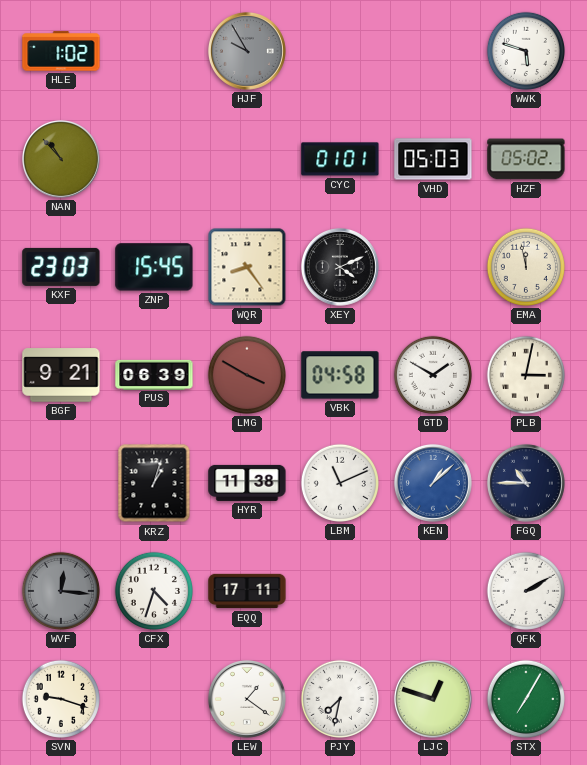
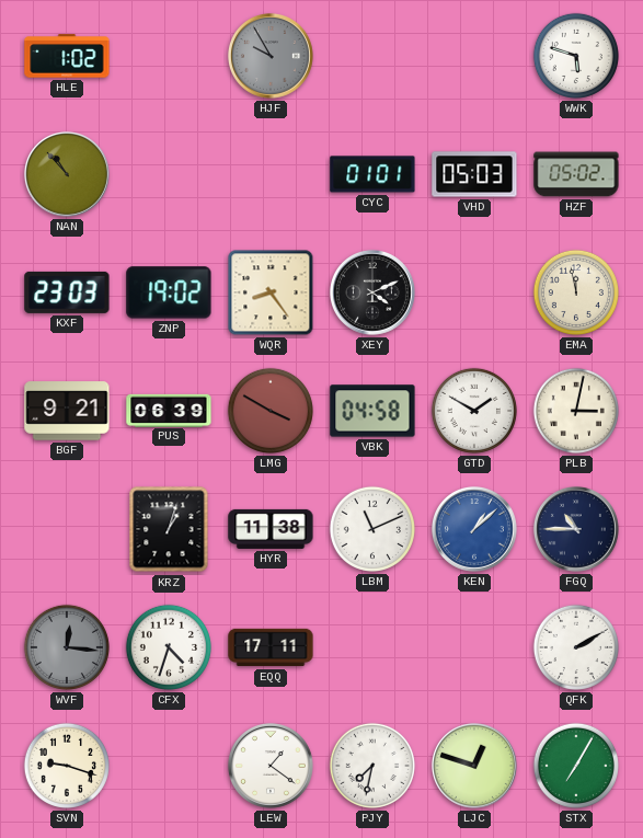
ZNP: 15:45 -> 19:02
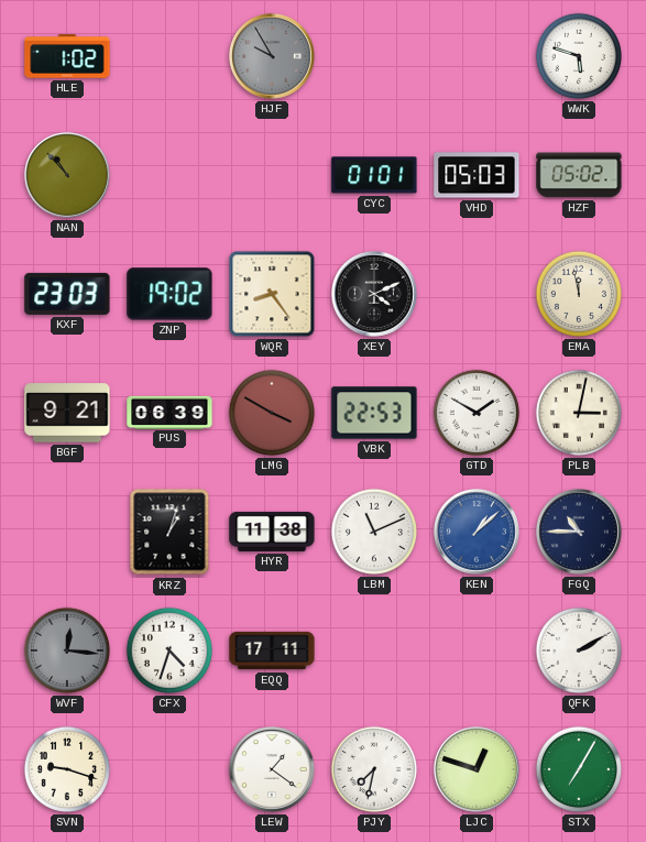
VBK: 04:58 -> 22:53
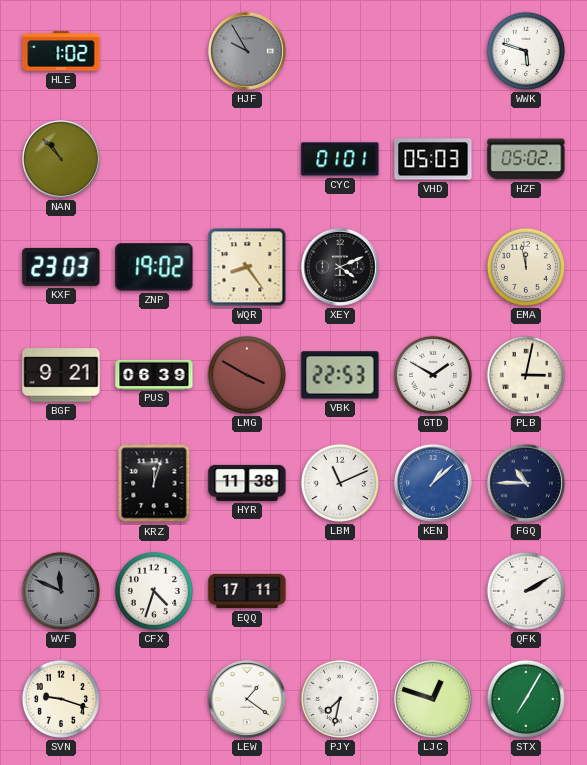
KRZ: 1:03 -> 12:03
WVF: 12:16 -> 11:49
